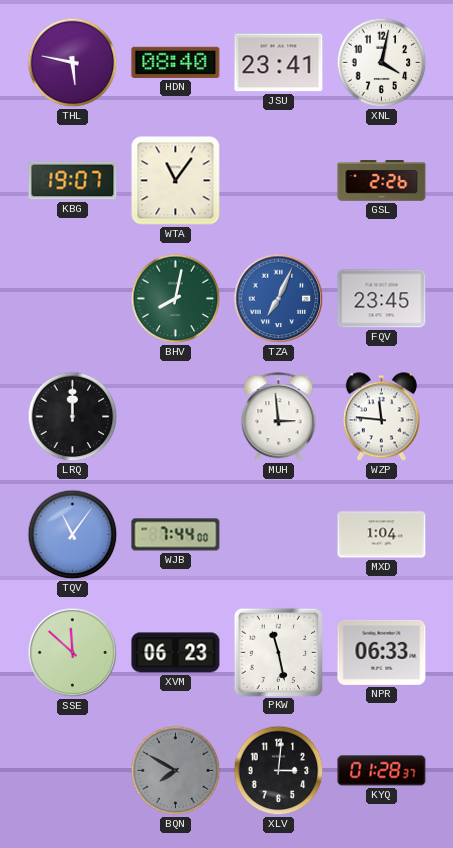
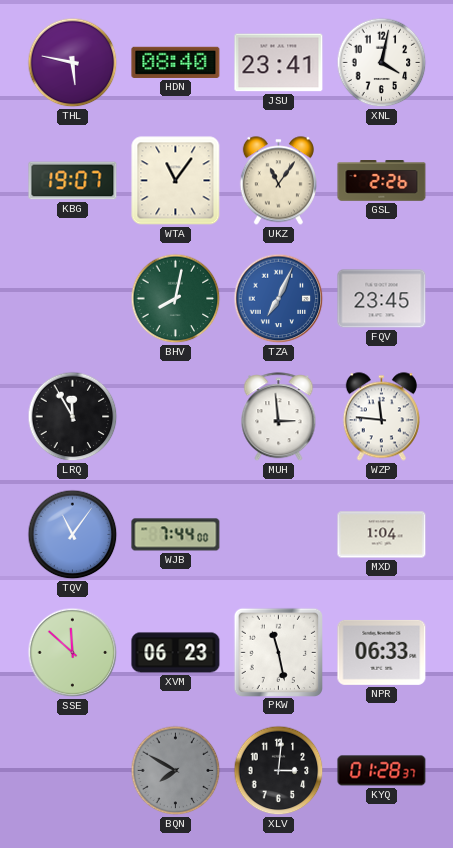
UKZ: none -> 11:06
LRQ: 12:00 -> 11:55
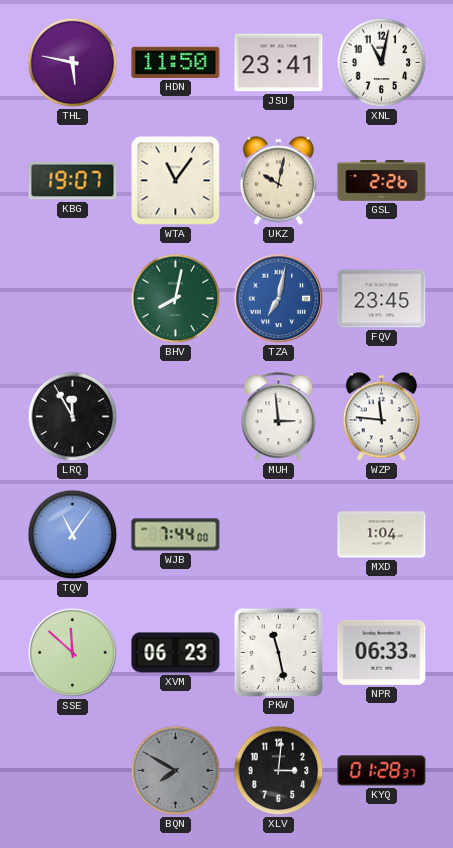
HDN: 08:40 -> 11:50
XNL: 4:02 -> 11:02
UKZ: 11:06 -> 10:02
TZA: 7:04 -> 7:02
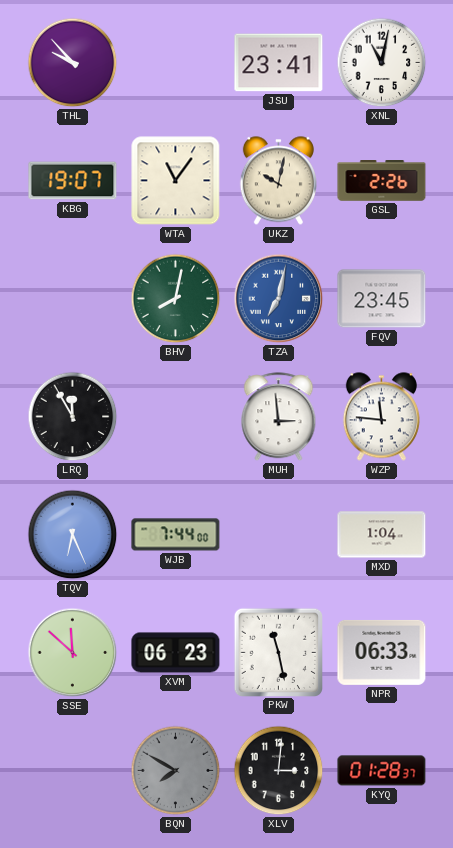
THL: 5:47 -> 9:53
HDN: 11:50 -> none
TQV: 11:06 -> 6:26
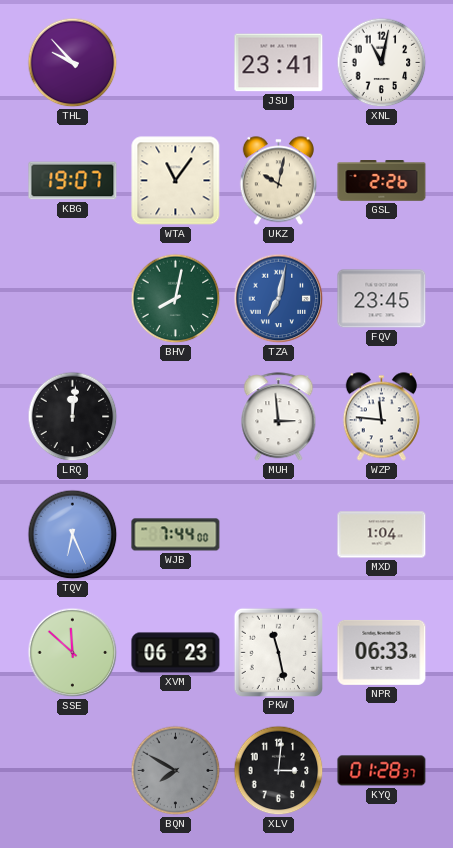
LRQ: 11:55 -> 12:01
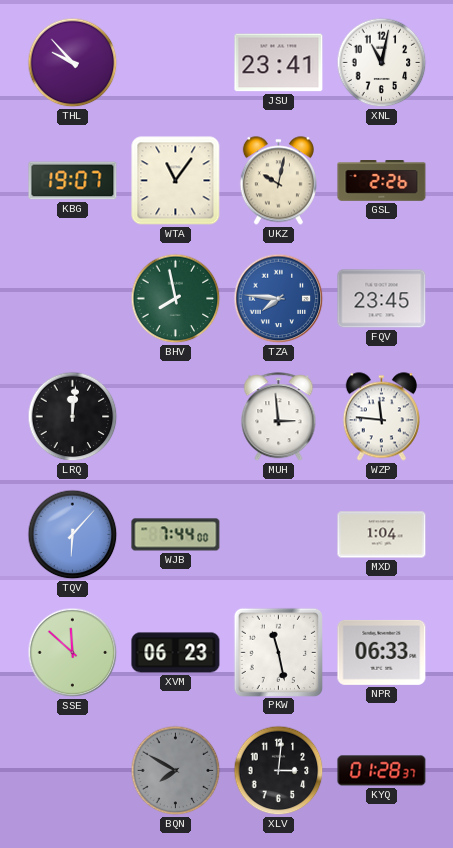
BHV: 8:02 -> 7:58
TZA: 7:02 -> 7:46
TQV: 6:26 -> 6:07
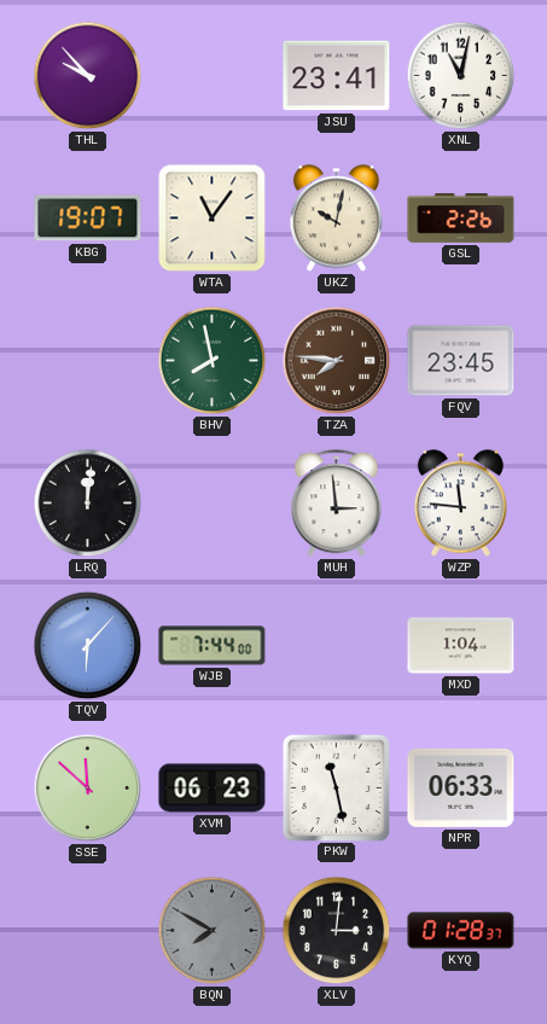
TZA dial: blue -> brown
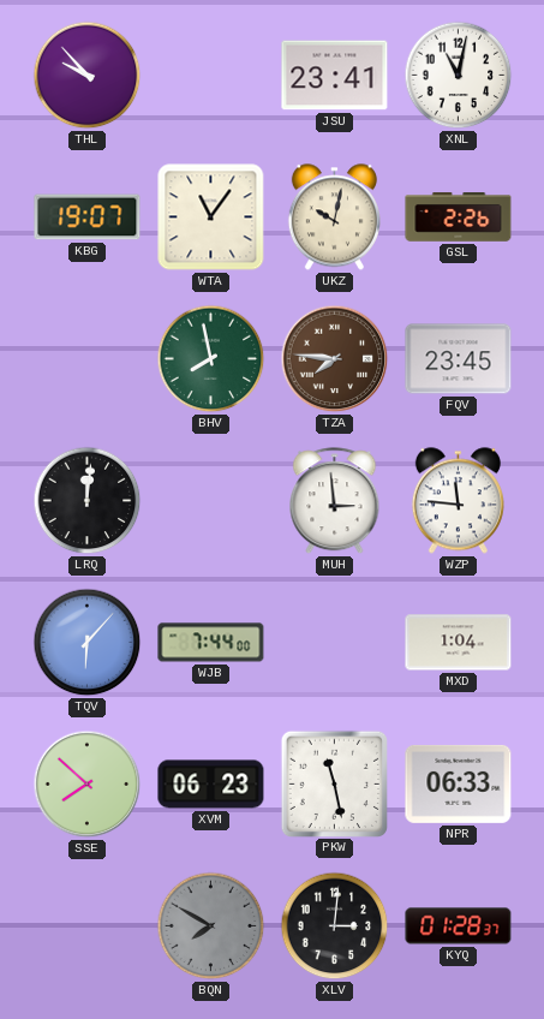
SSE: 11:52 -> 7:52
